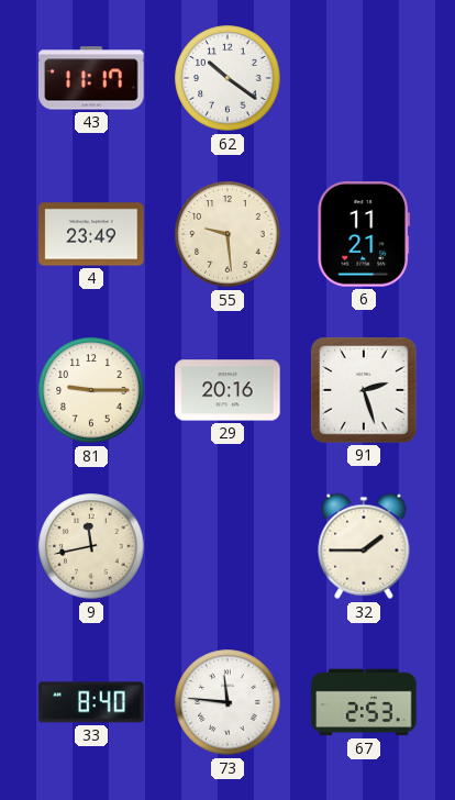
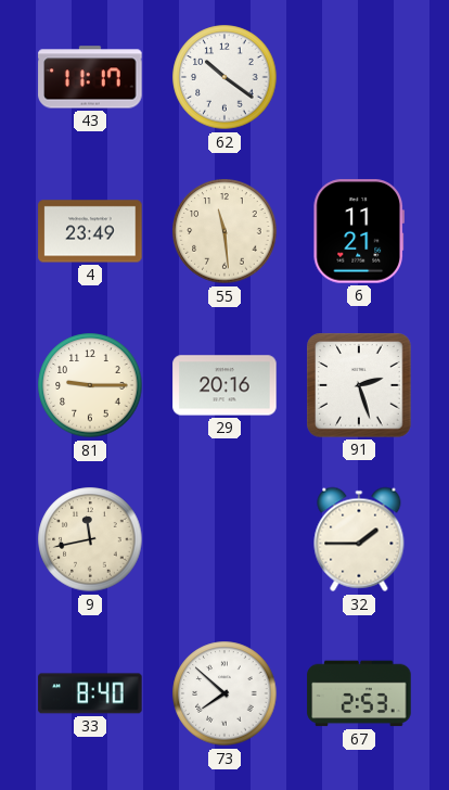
55: 9:29 -> 11:29
73: 11:46 -> 7:52
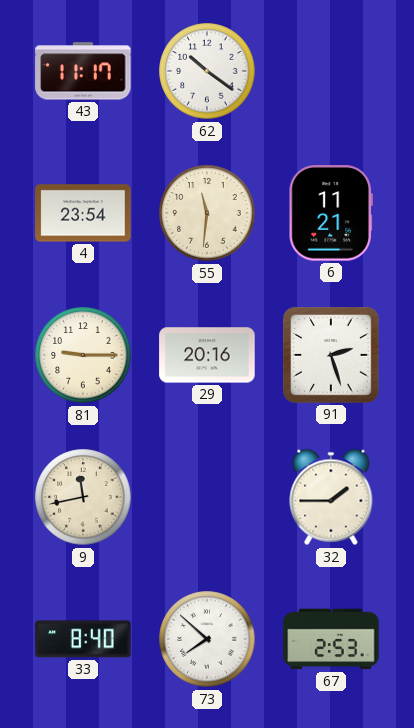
4: 23:49 -> 23:54
55: 11:29 -> 11:31
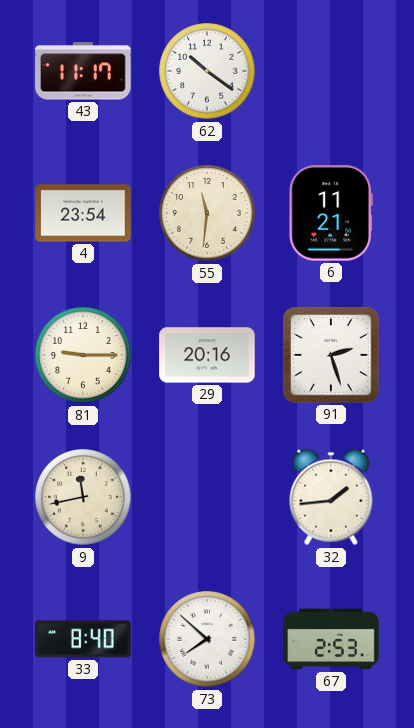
32: 1:45 -> 1:44
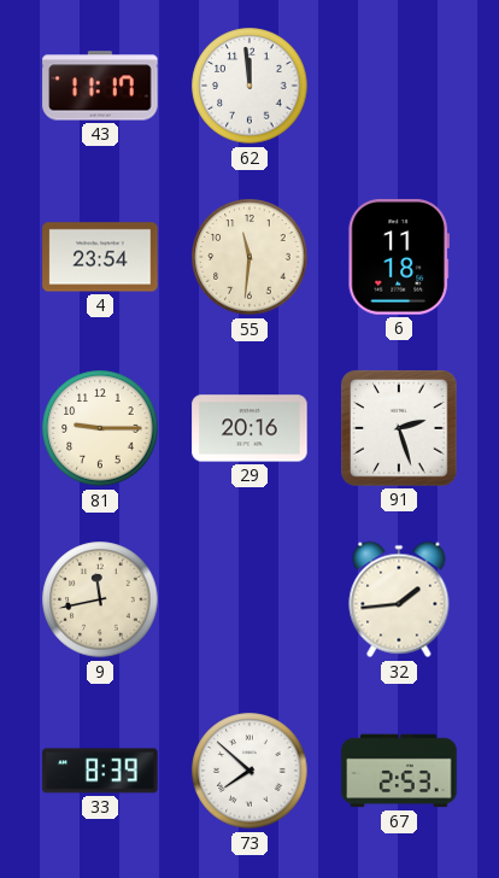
62: 10:21 -> 11:59
6: 11:21 -> 11:18
33: 8:40 -> 8:39
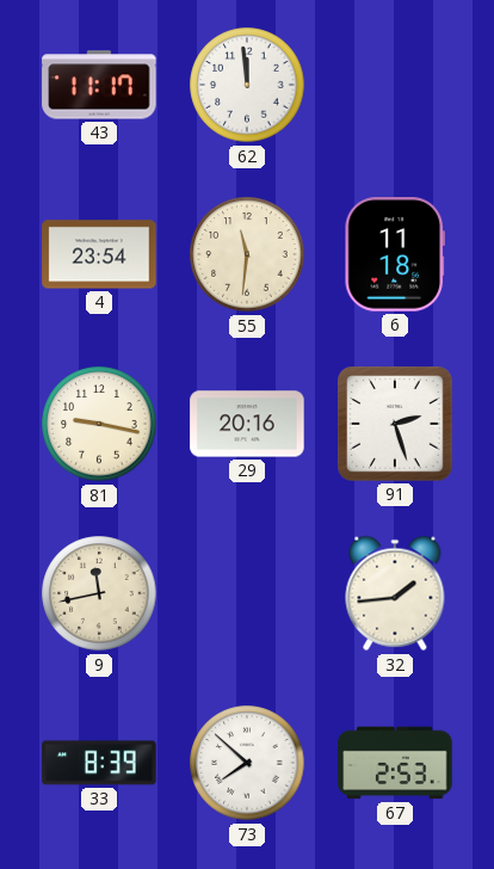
81: 9:15 -> 9:17
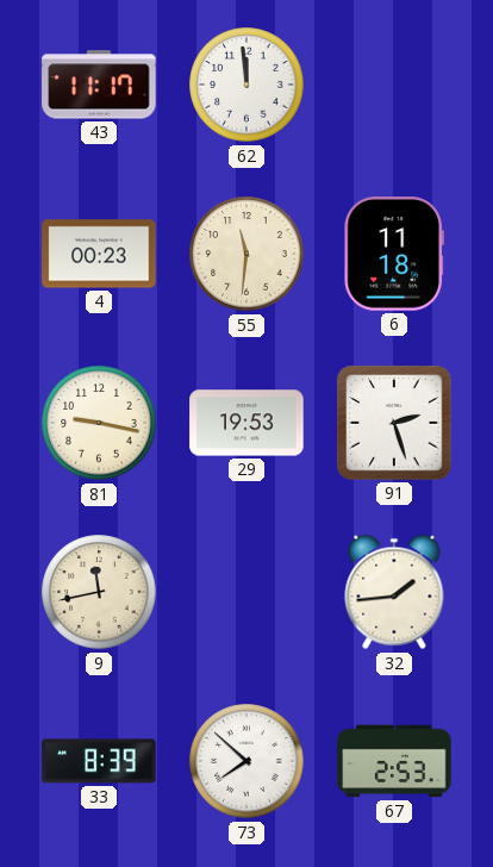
4: 23:54 -> 00:23
29: 20:16 -> 19:53
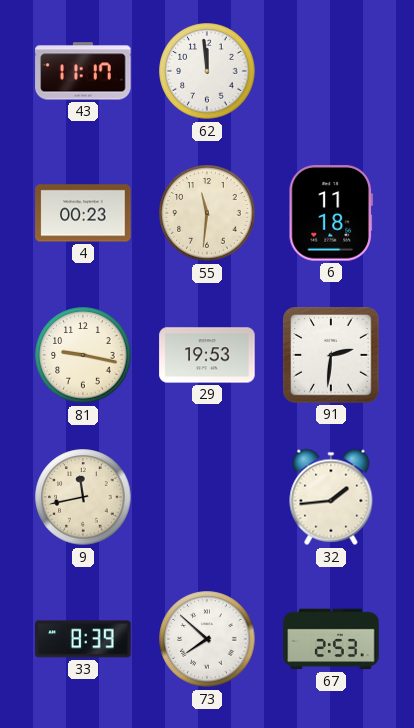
91: 2:27 -> 2:31
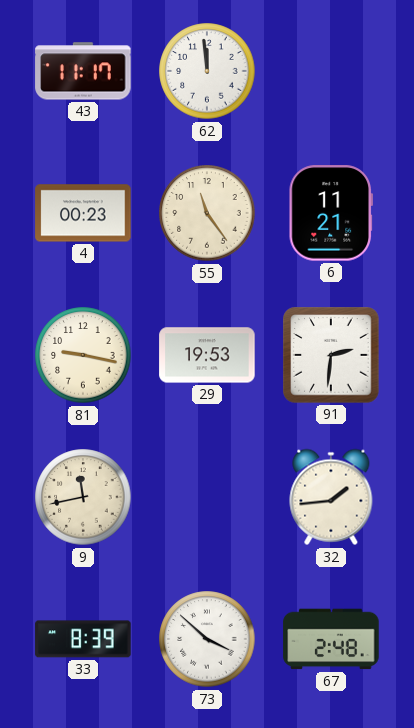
55: 11:31 -> 11:24
6: 11:18 -> 11:21
73: 7:52 -> 3:52
67: 2:53 -> 2:48
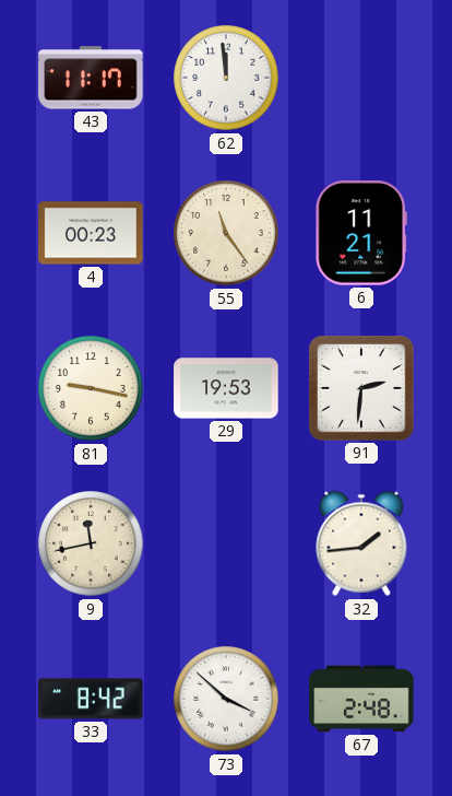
33: 8:39 -> 8:42
